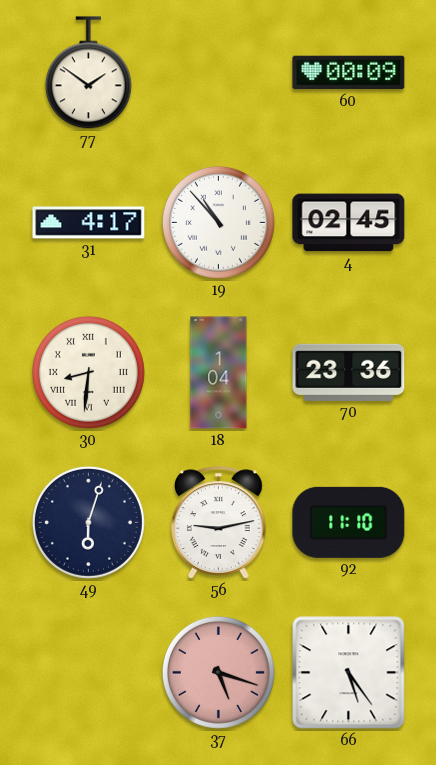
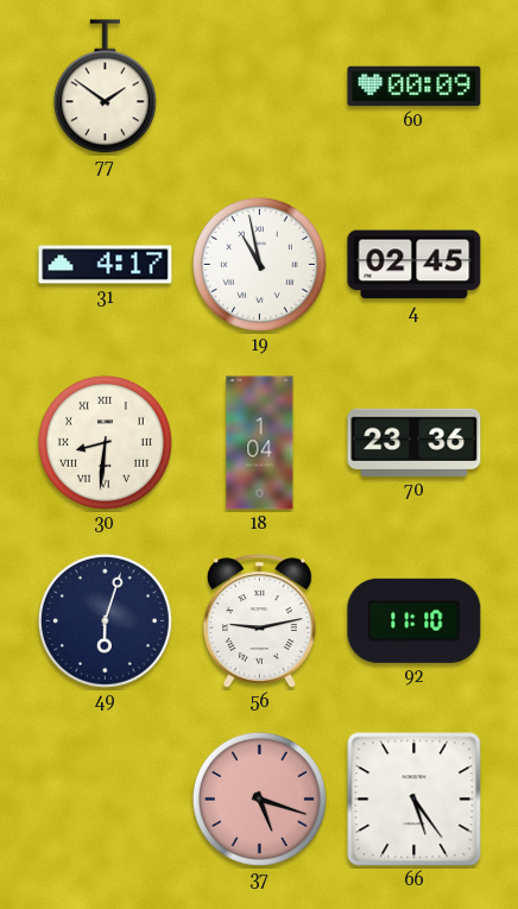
19: 10:53 -> 10:58
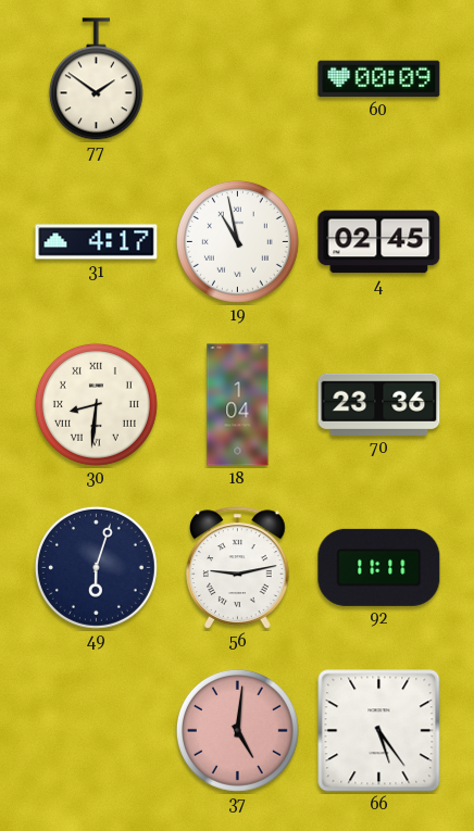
92: 11:10 -> 11:11
37: 5:18 -> 5:01
